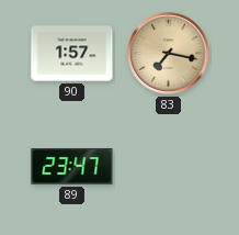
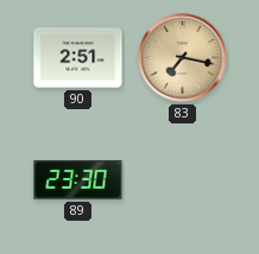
90: 1:57 -> 2:51
89: 23:47 -> 23:30
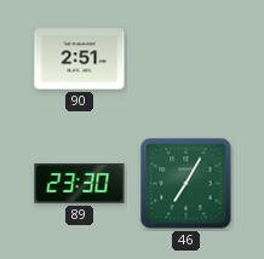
83: 7:17 -> none
46: none -> 7:05
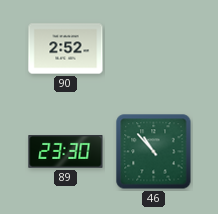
90: 2:51 -> 2:52
46: 7:05 -> 10:53
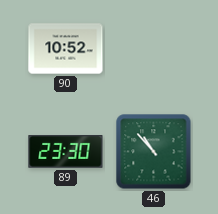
90: 2:52 -> 10:52
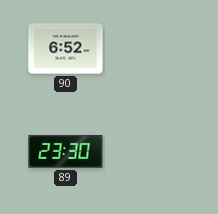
90: 10:52 -> 6:52
46: 10:53 -> none
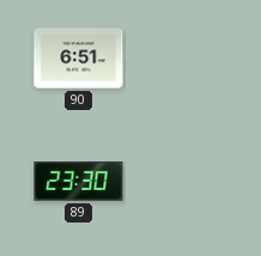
90: 6:52 -> 6:51
